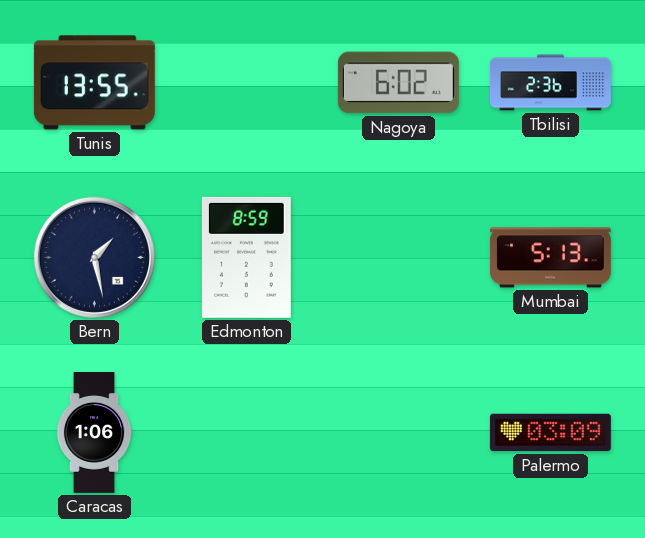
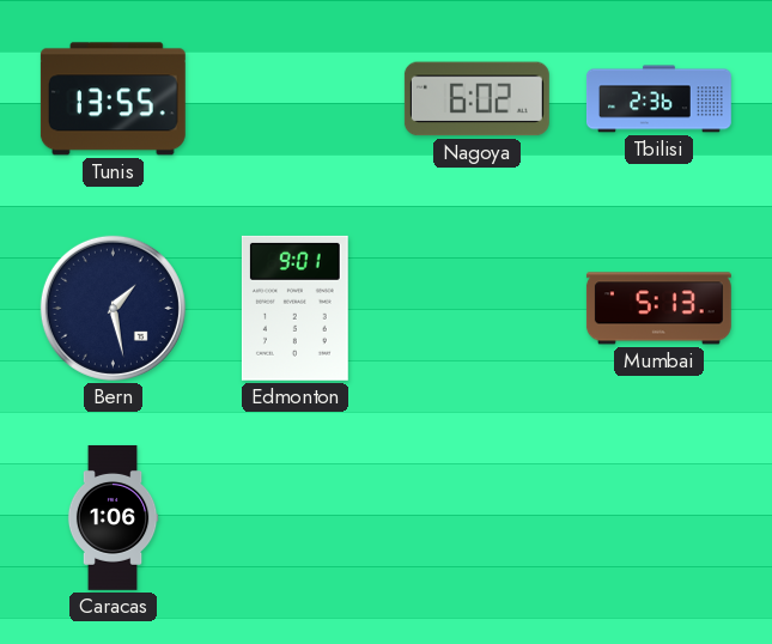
Edmonton: 8:59 -> 9:01
Palermo: 03:09 -> none
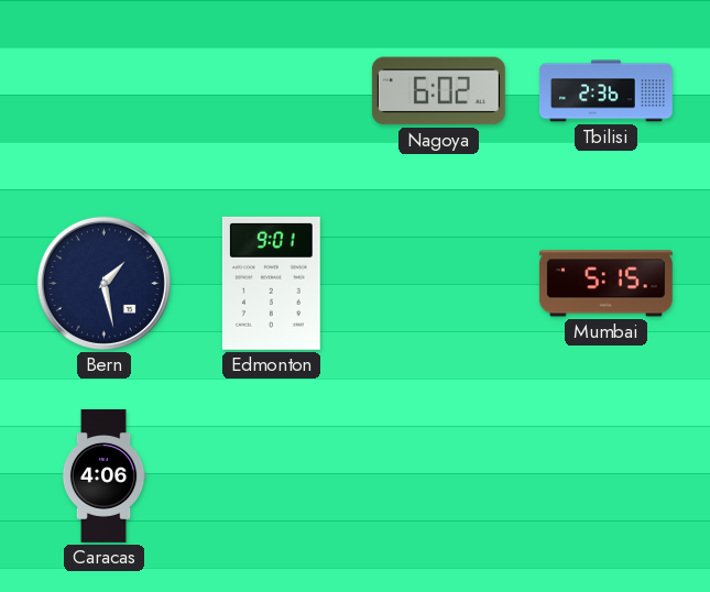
Tunis: 13:55 -> none
Mumbai: 5:13 -> 5:15
Caracas: 1:06 -> 4:06
